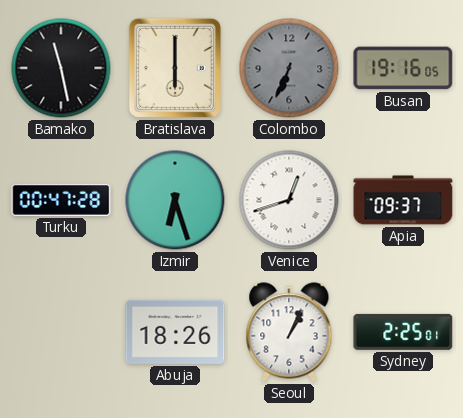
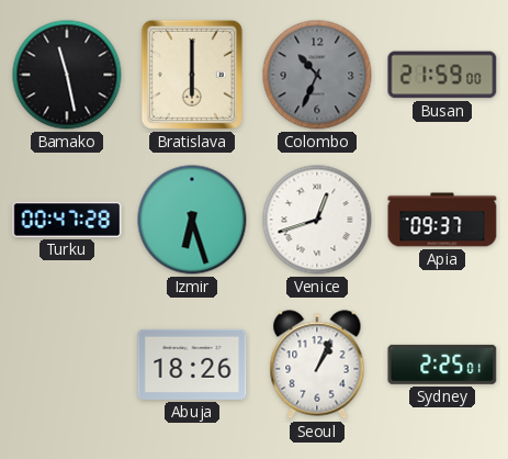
Colombo: 6:34 -> 10:34
Busan: 19:16 -> 21:59
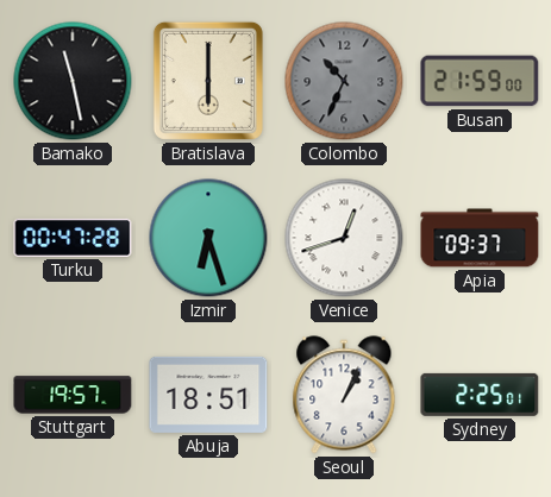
Stuttgart: none -> 19:57
Abuja: 18:26 -> 18:51
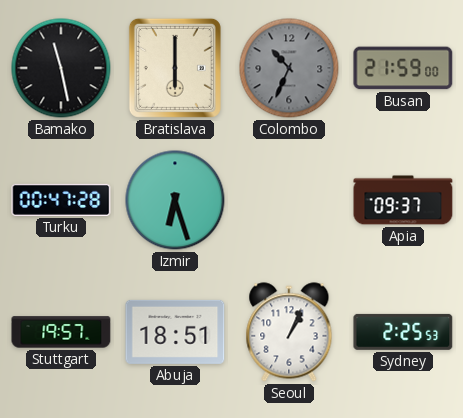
Venice: 12:42 -> none
Sydney: 2:25:01 -> 2:25:53
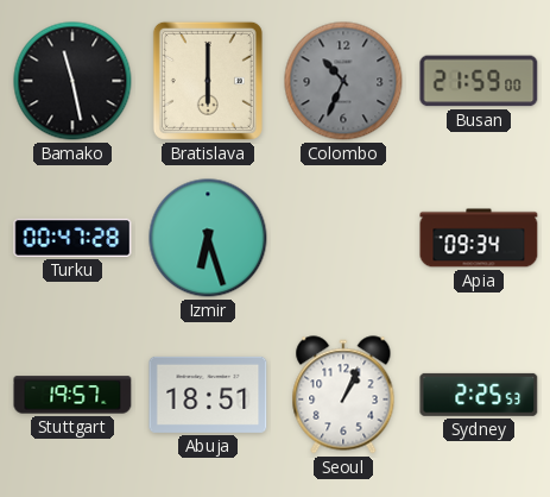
Apia: 09:37 -> 09:34
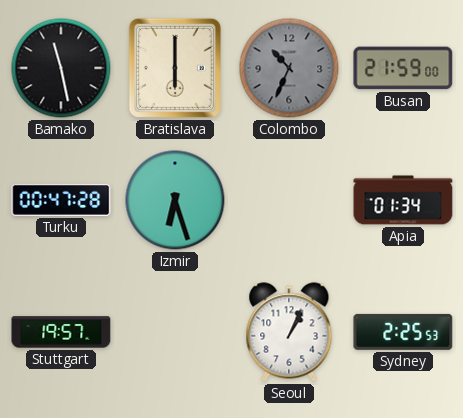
Apia: 09:34 -> 01:34
Abuja: 18:51 -> none
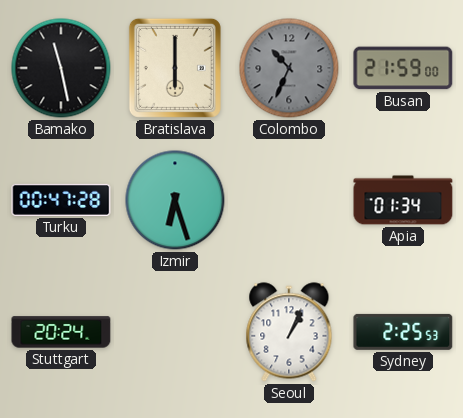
Stuttgart: 19:57 -> 20:24
